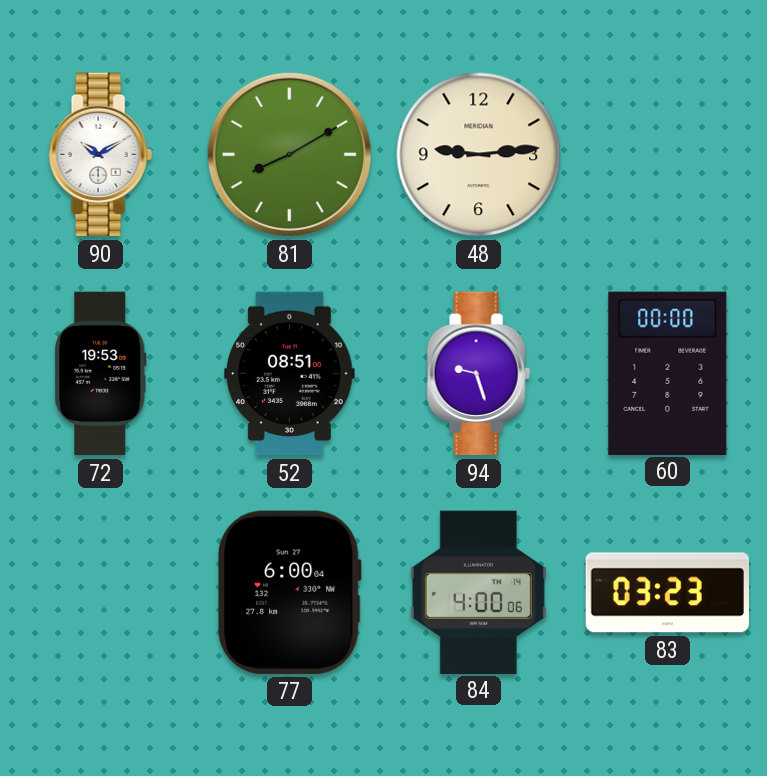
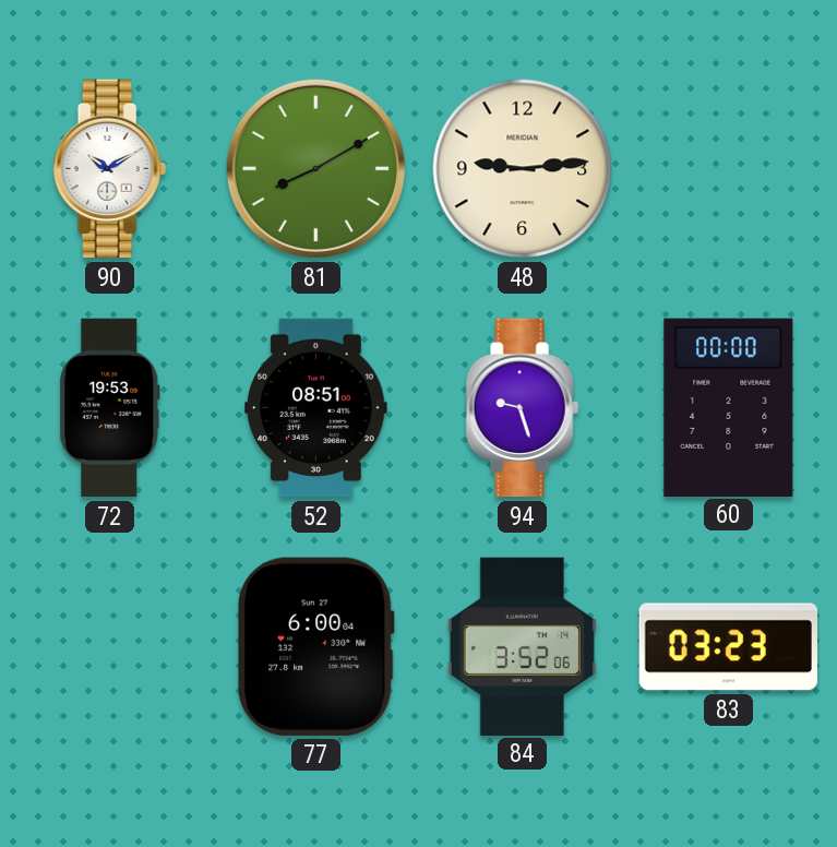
84: 4:00 -> 3:52
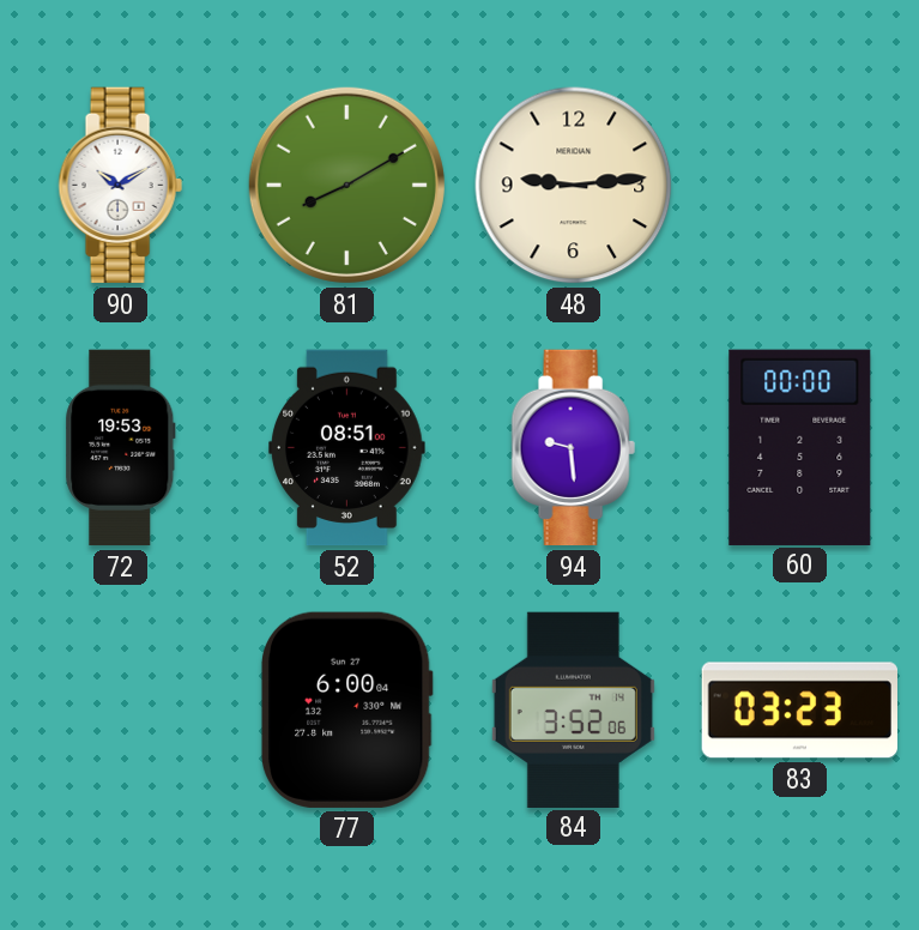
94: 9:27 -> 9:29
